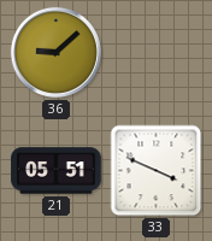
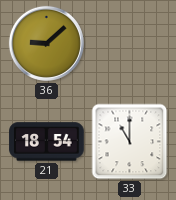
21: 05:51 -> 18:54
33: 3:49 -> 11:00
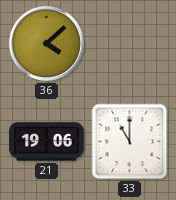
36: 9:08 -> 4:08
21: 18:54 -> 19:06
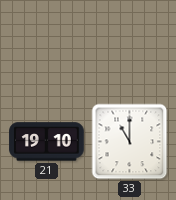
36: 4:08 -> none
21: 19:06 -> 19:10
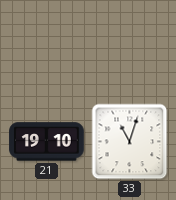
33: 11:00 -> 11:03
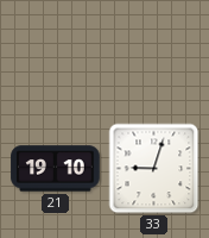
33: 11:03 -> 9:03
